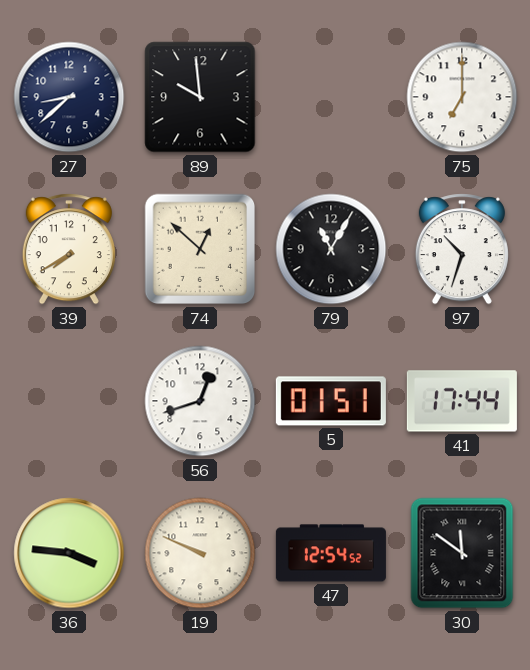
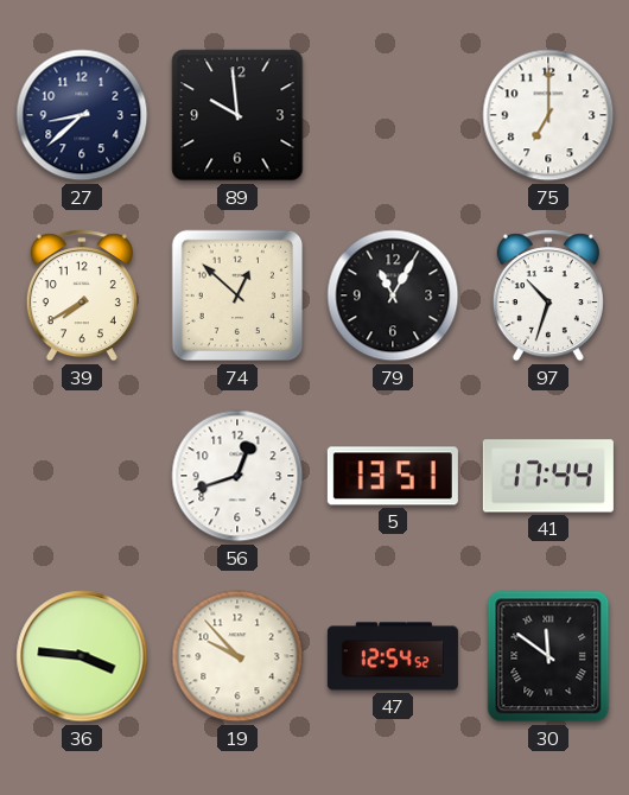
5: 01:51 -> 13:51
19: 9:49 -> 9:53
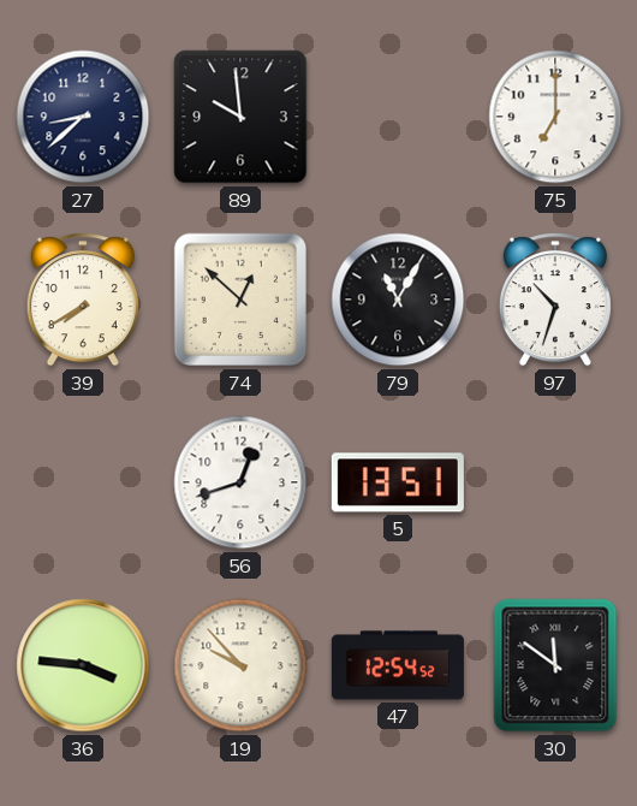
41: 17:44 -> none
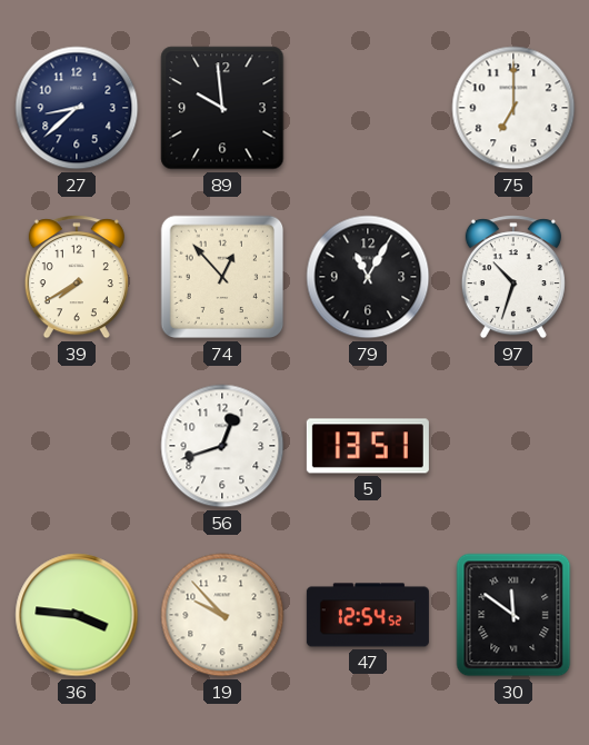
74: 12:52 -> 12:53
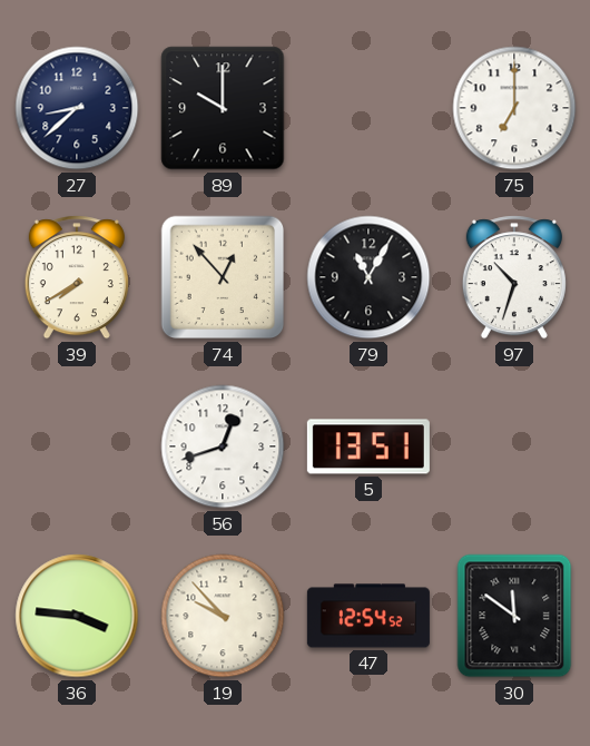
89: 9:59 -> 10:00
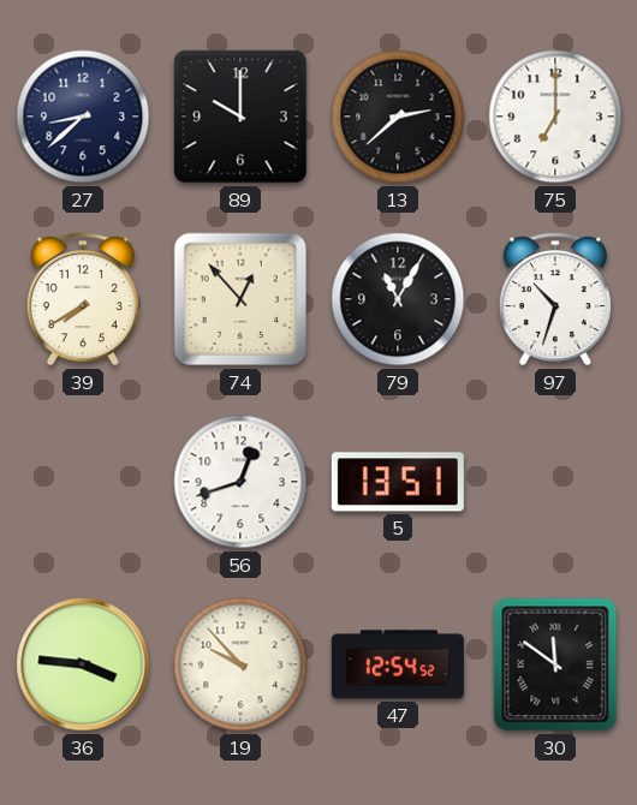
13: none -> 2:38
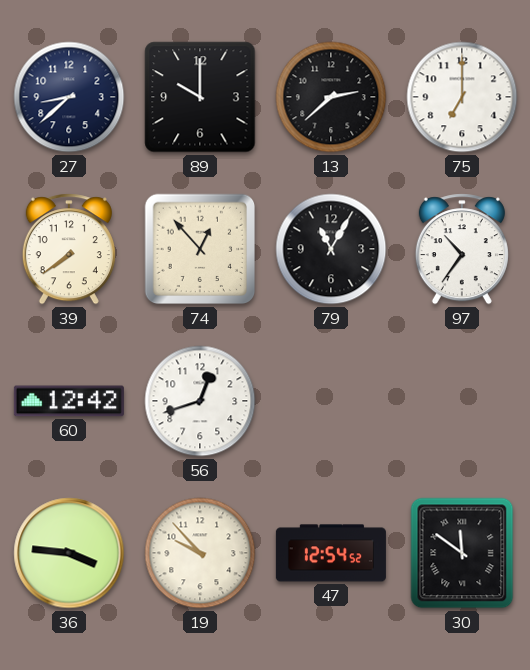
39: 7:40 -> 7:39
97: 10:33 -> 10:36
60: none -> 12:42
5: 13:51 -> none
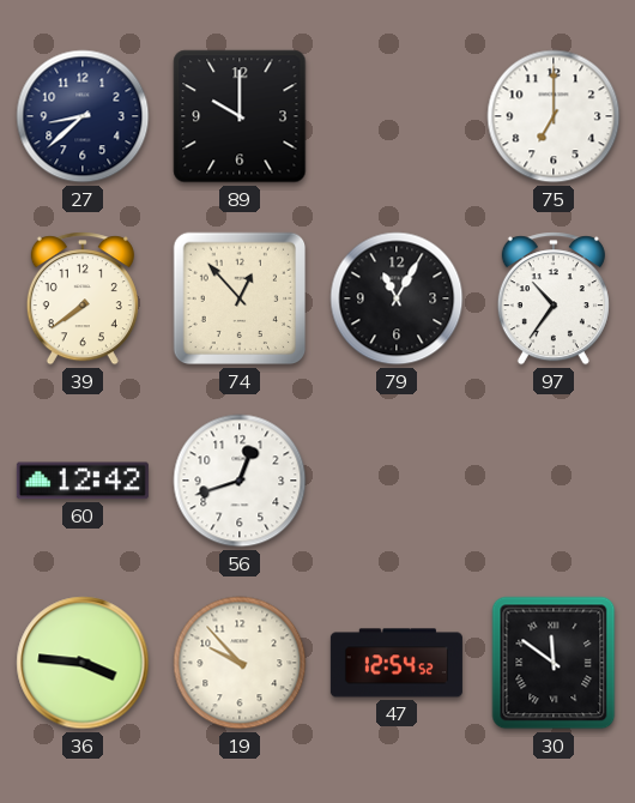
13: 2:38 -> none
